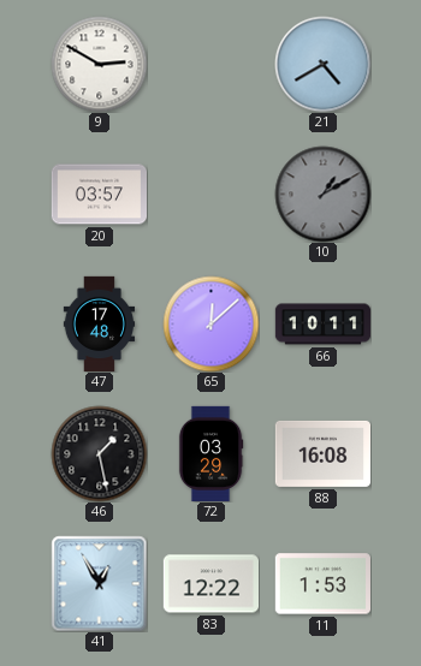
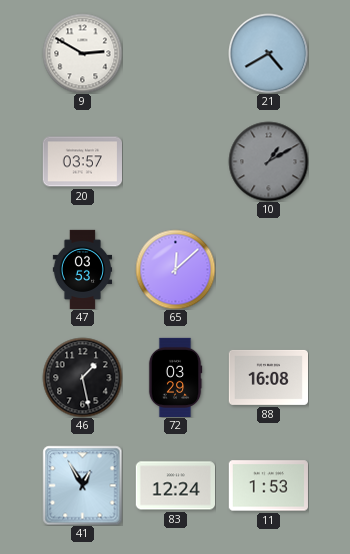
47: 17:48 -> 03:53
66: 10:11 -> none
83: 12:22 -> 12:24
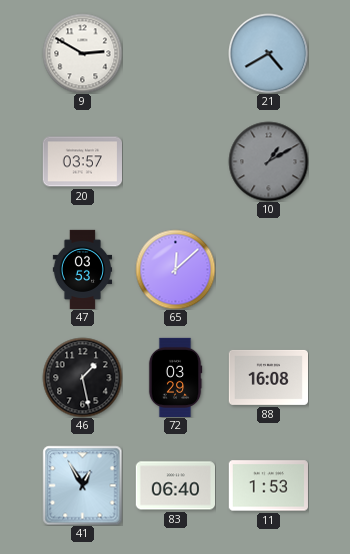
83: 12:24 -> 06:40
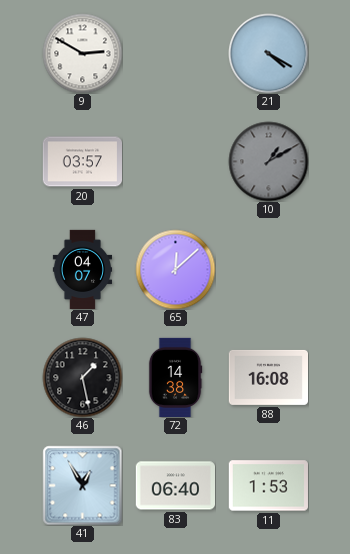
21: 4:40 -> 4:20
47: 03:53 -> 04:07
72: 03:29 -> 14:38
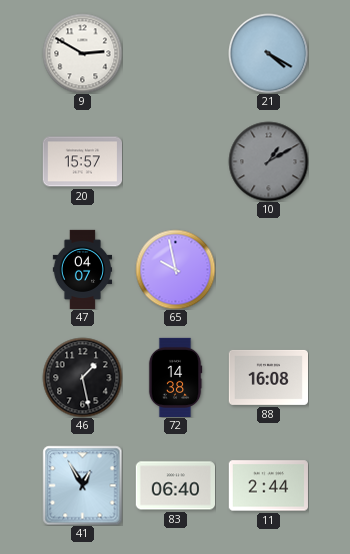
20: 03:57 -> 15:57
65: 12:08 -> 9:58
11: 1:53 -> 2:44
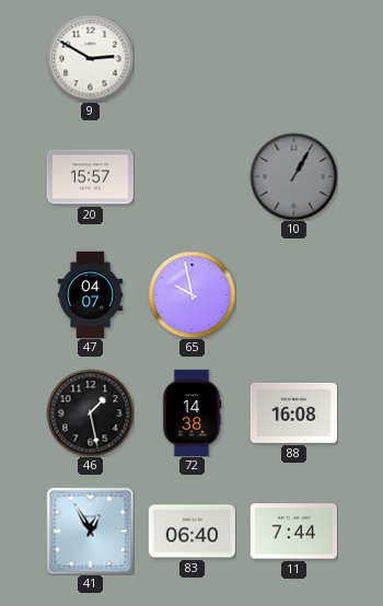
21: 4:20 -> none
10: 1:10 -> 1:05
11: 2:44 -> 7:44
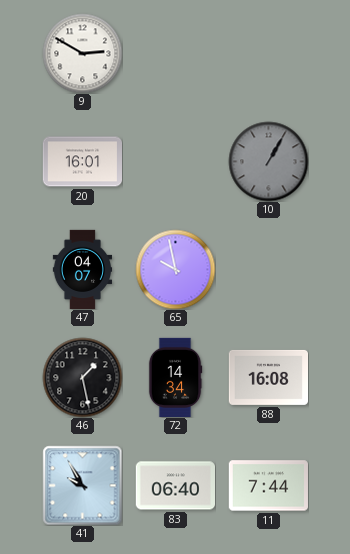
20: 15:57 -> 16:01
72: 14:38 -> 14:34
41: 12:55 -> 9:55
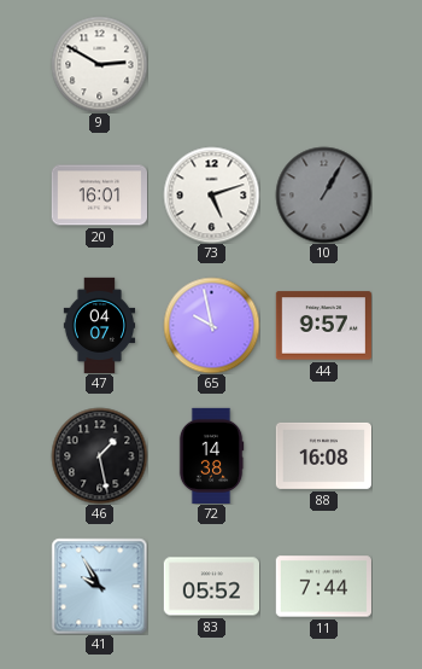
73: none -> 5:12
44: none -> 9:57
72: 14:34 -> 14:38
83: 06:40 -> 05:52
